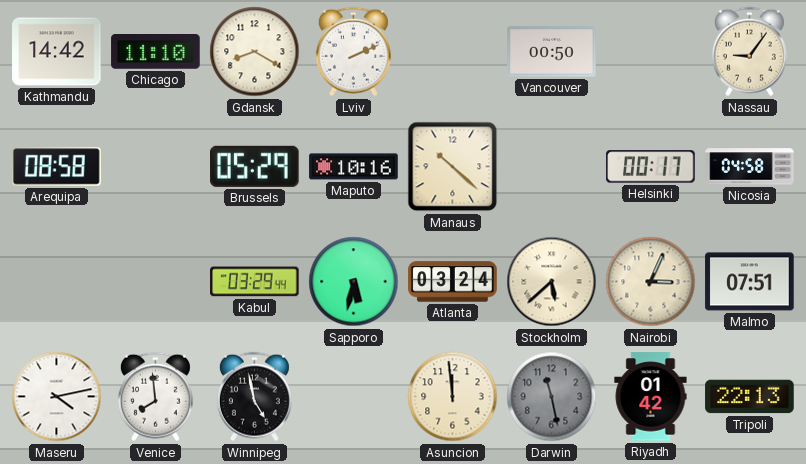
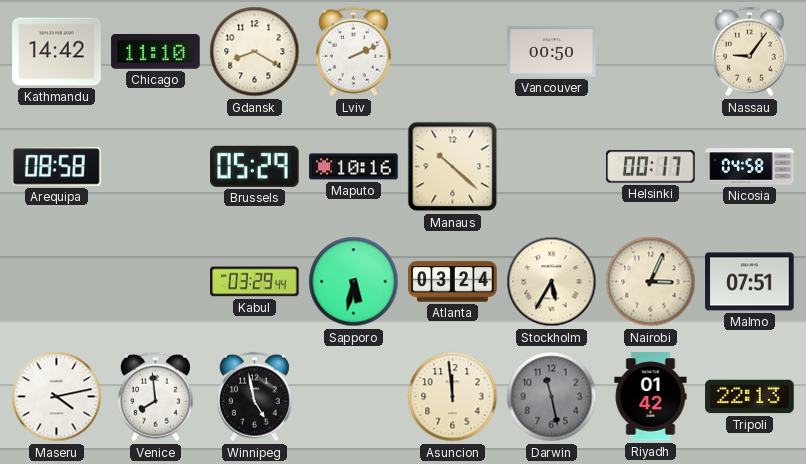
Stockholm: 5:38 -> 5:35
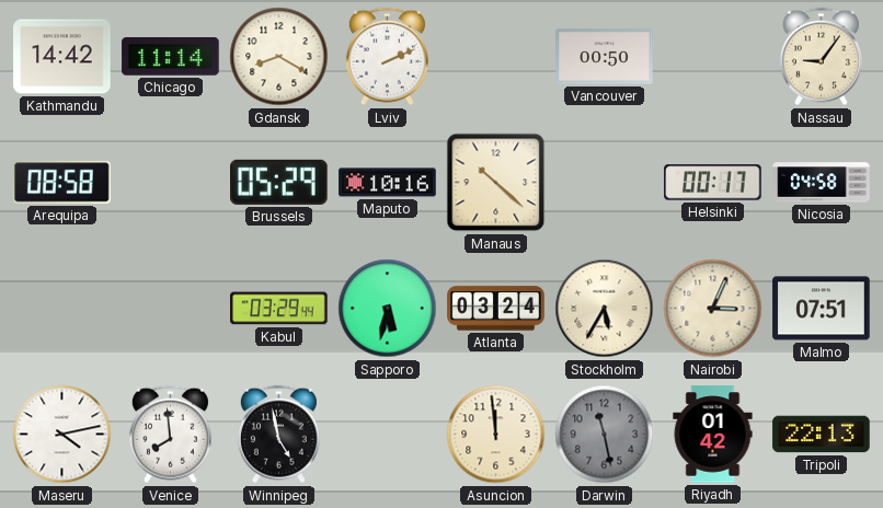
Chicago: 11:10 -> 11:14
